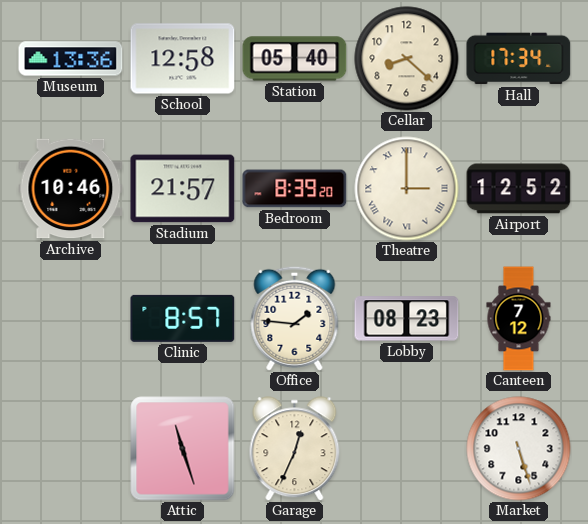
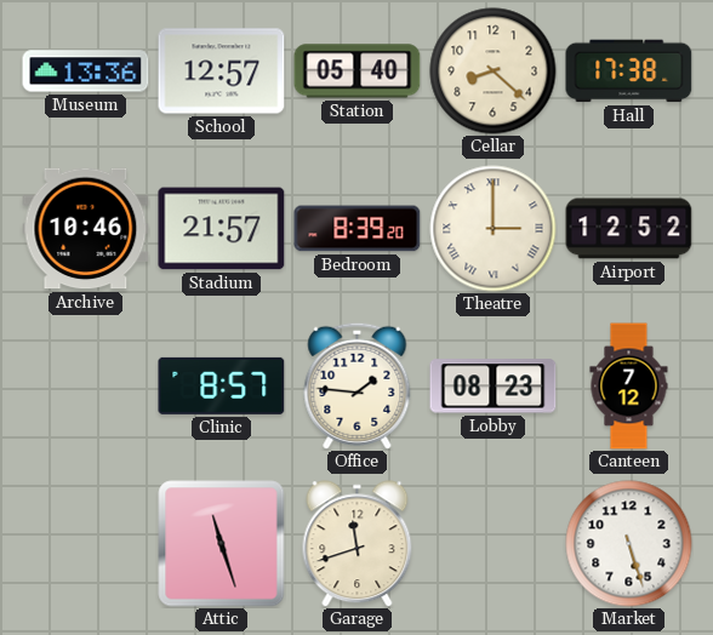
School: 12:58 -> 12:57
Hall: 17:34 -> 17:38
Garage: 12:34 -> 11:42
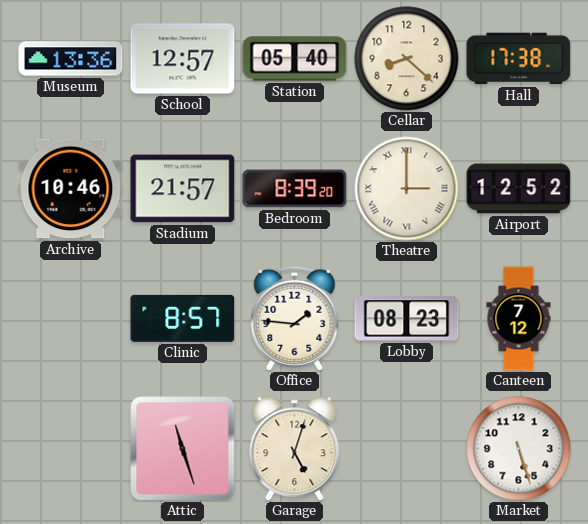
Garage: 11:42 -> 5:03
